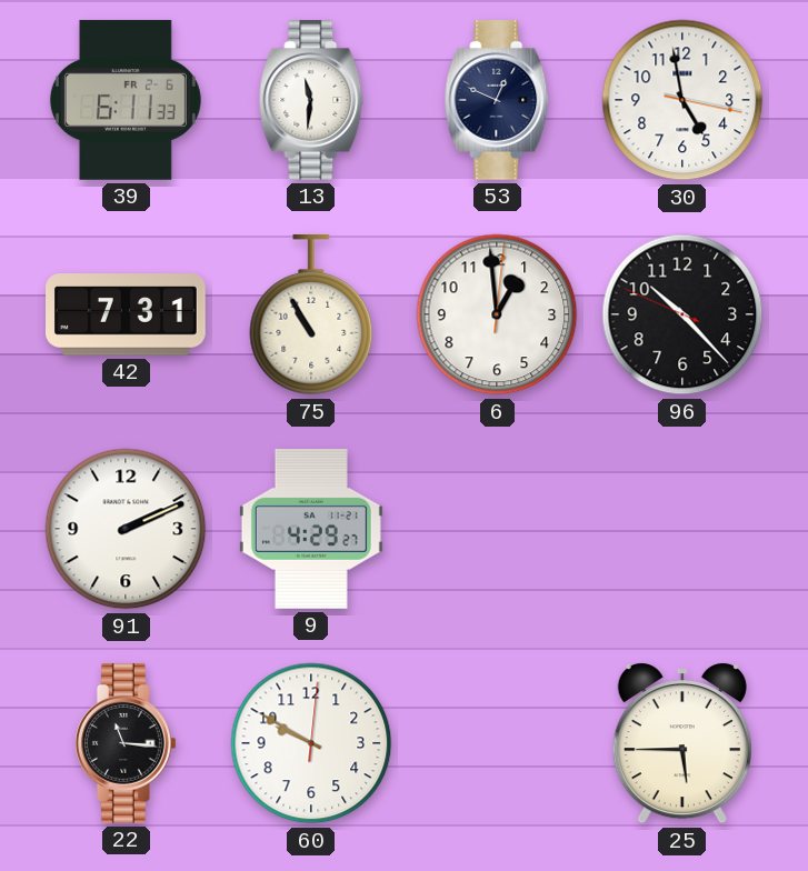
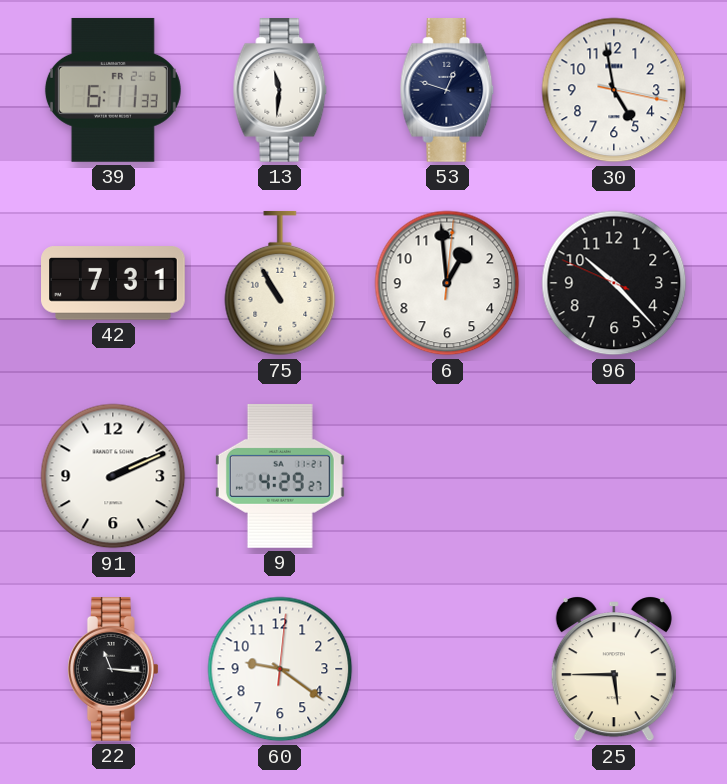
53: 12:49 -> 12:48
60: 9:50 -> 9:21
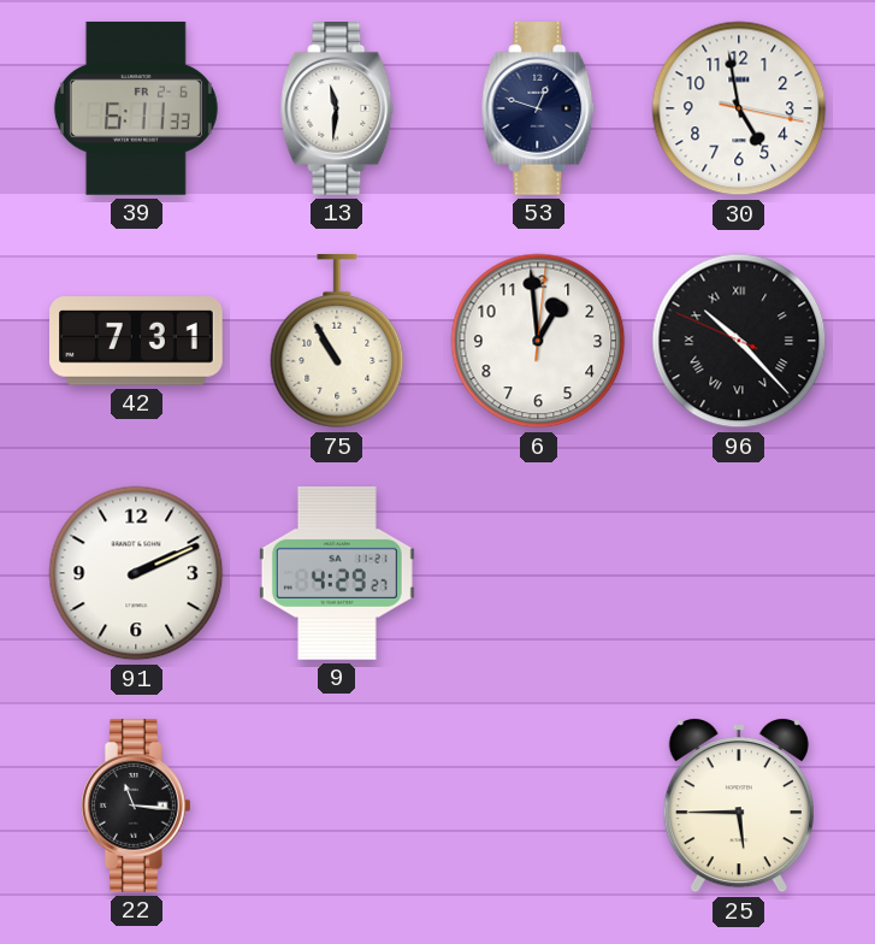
96 numerals: Arabic -> Roman
60: 9:21 -> none
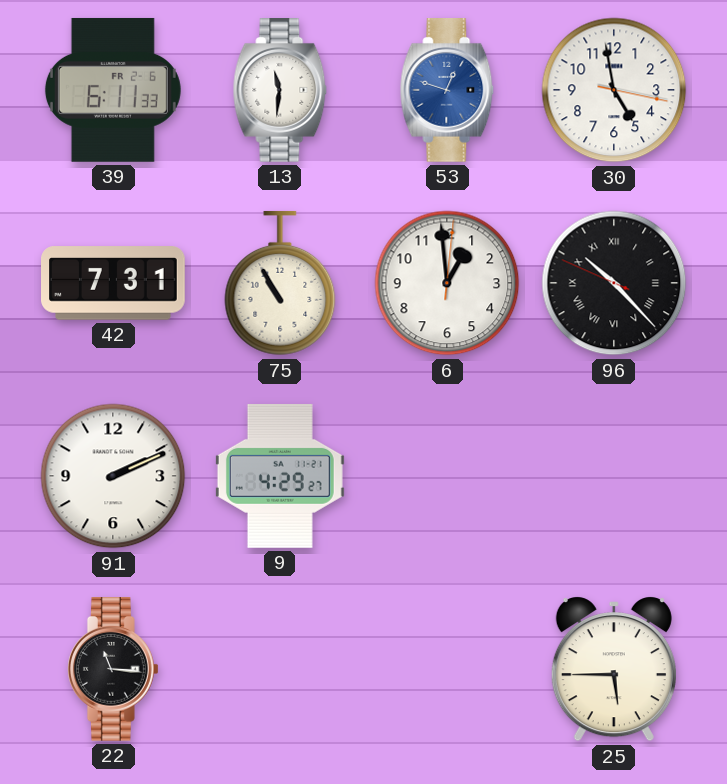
53 dial: navy -> blue
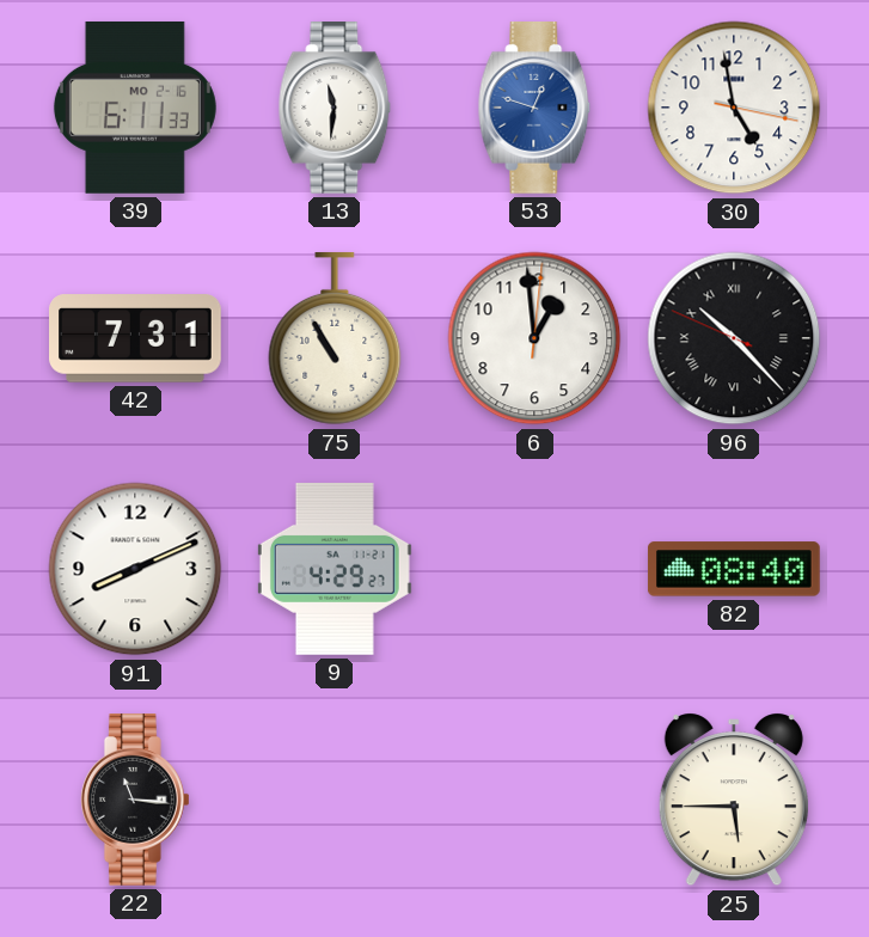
39 date: FR 2-6 -> MO 2-16
91: 2:11 -> 8:11
82: none -> 08:40
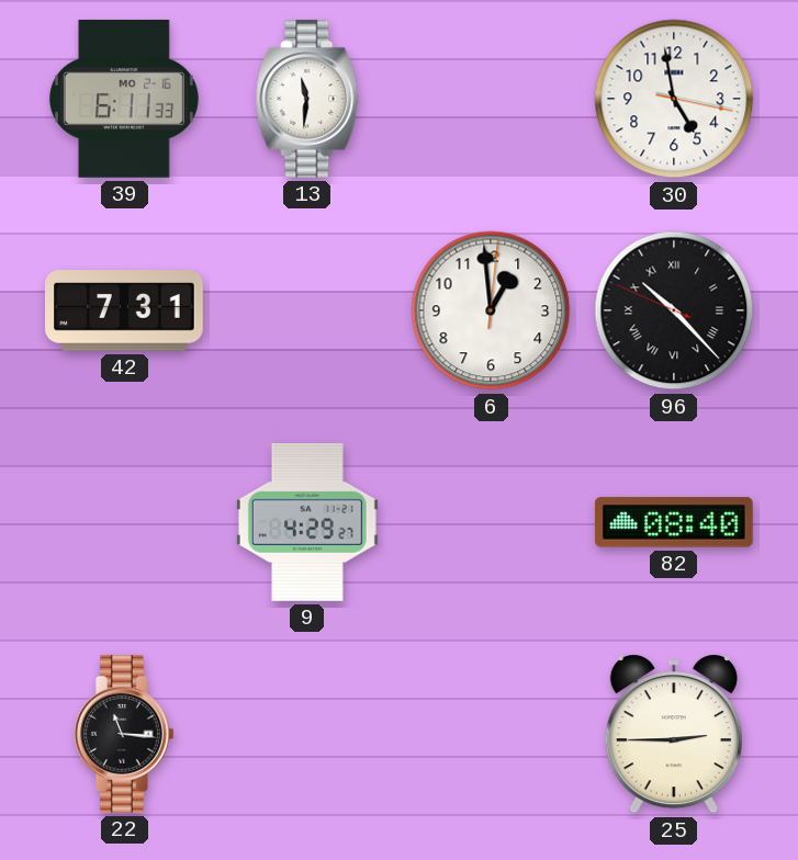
53: 12:48 -> none
75: 10:55 -> none
91: 8:11 -> none
25: 5:45 -> 2:45
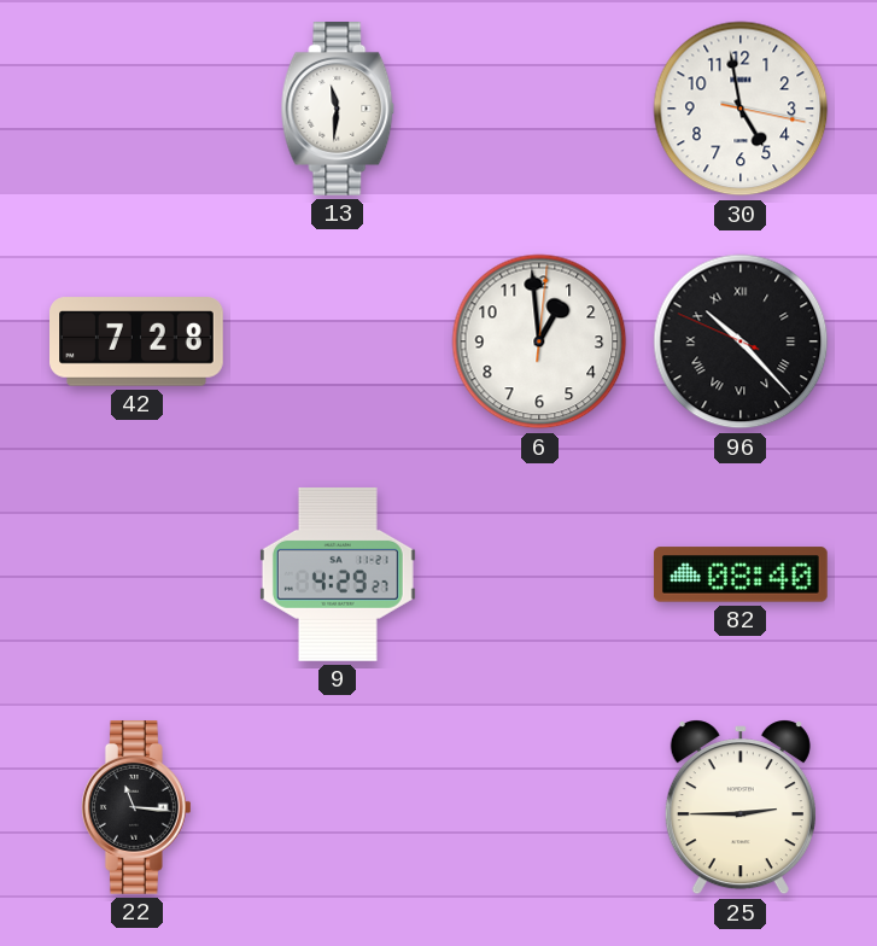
39: 6:11 -> none
42: 7:31 -> 7:28
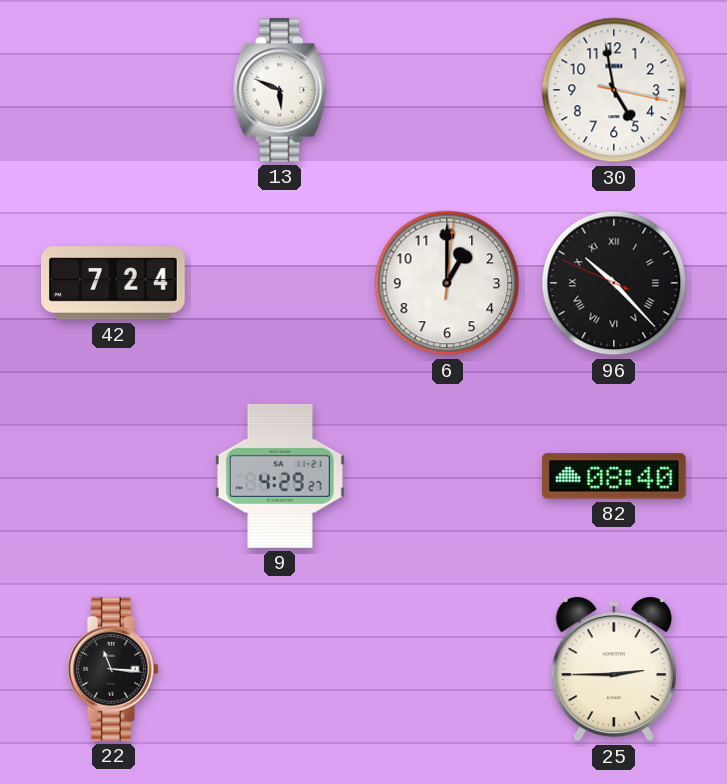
13: 11:31 -> 5:49
42: 7:28 -> 7:24
6: 12:59 -> 1:00
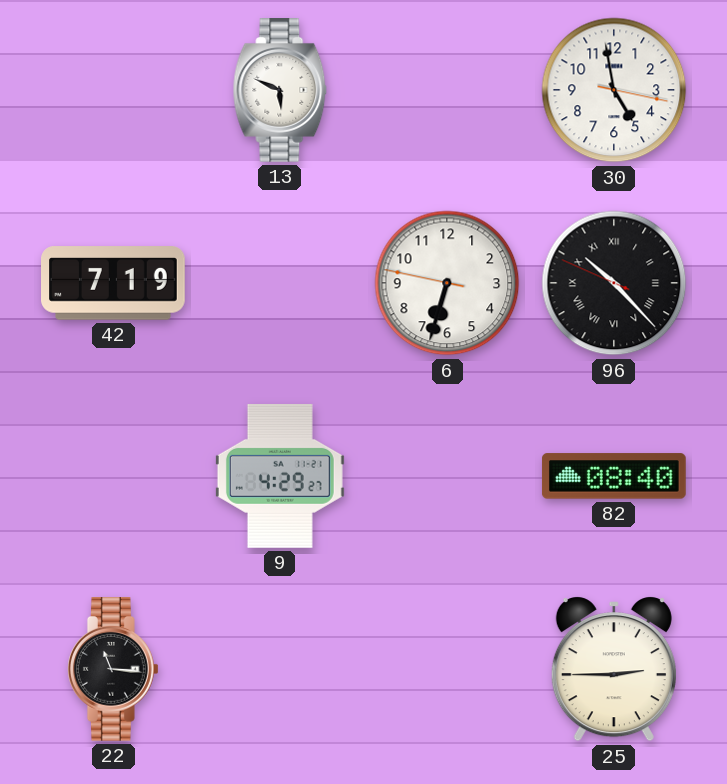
42: 7:24 -> 7:19
6: 1:00 -> 6:32
